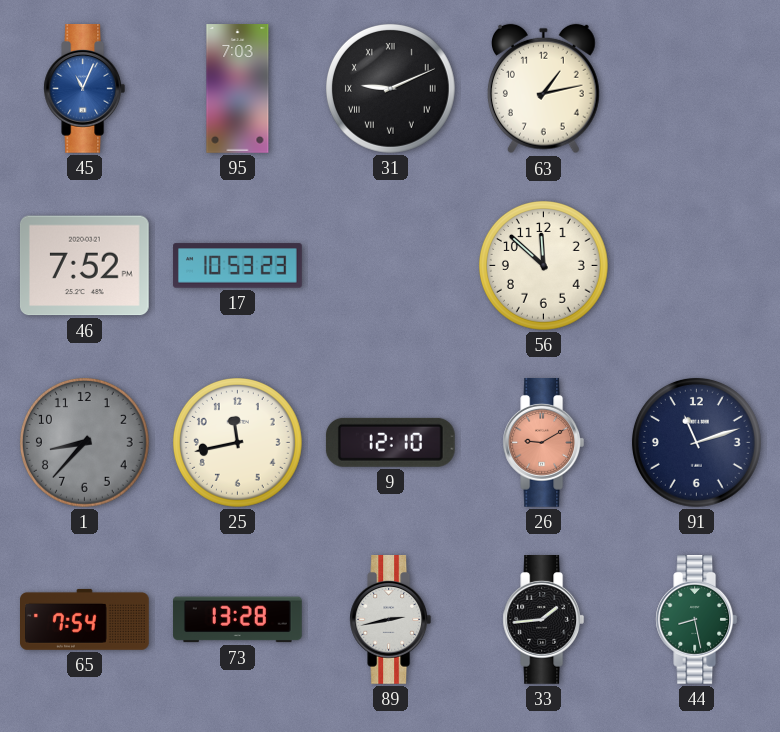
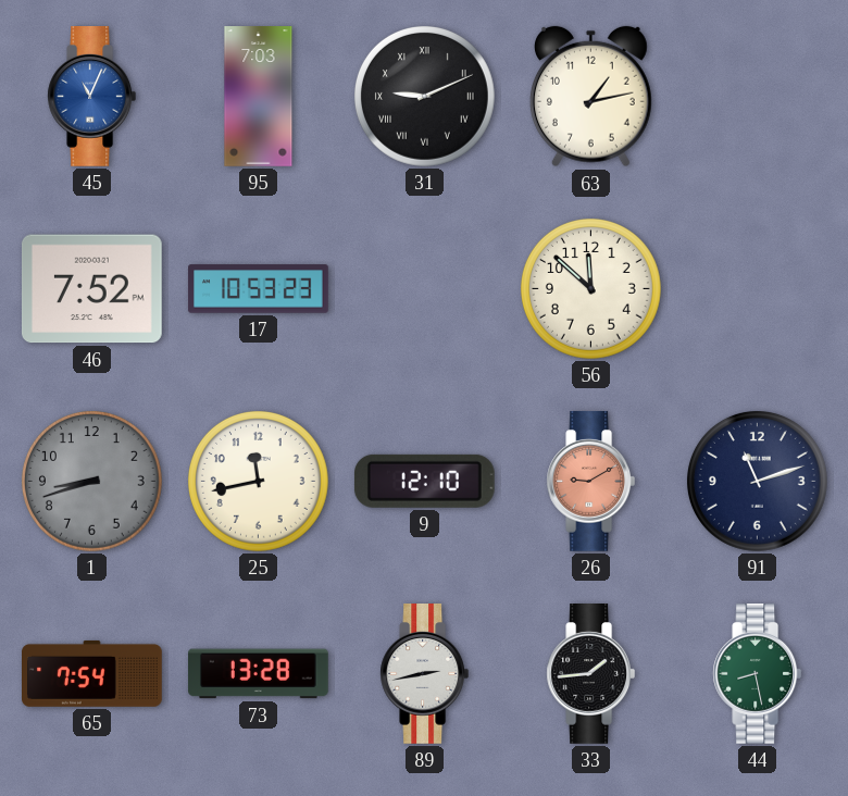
1: 8:37 -> 8:42
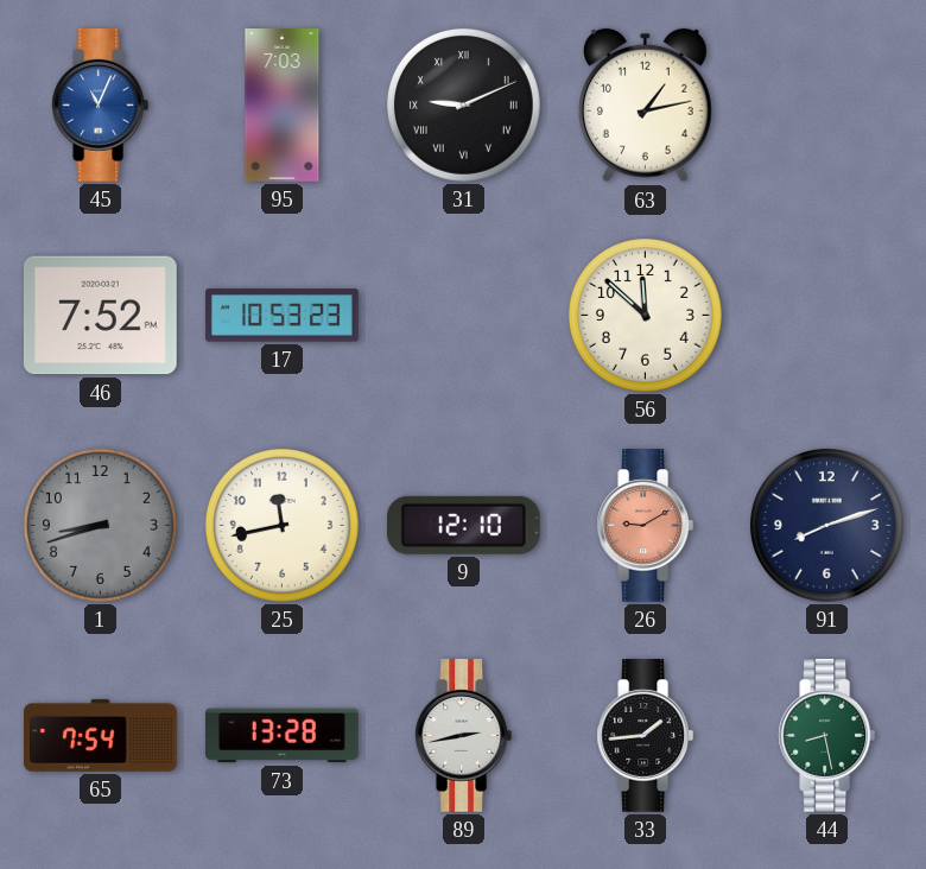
91: 11:12 -> 8:12
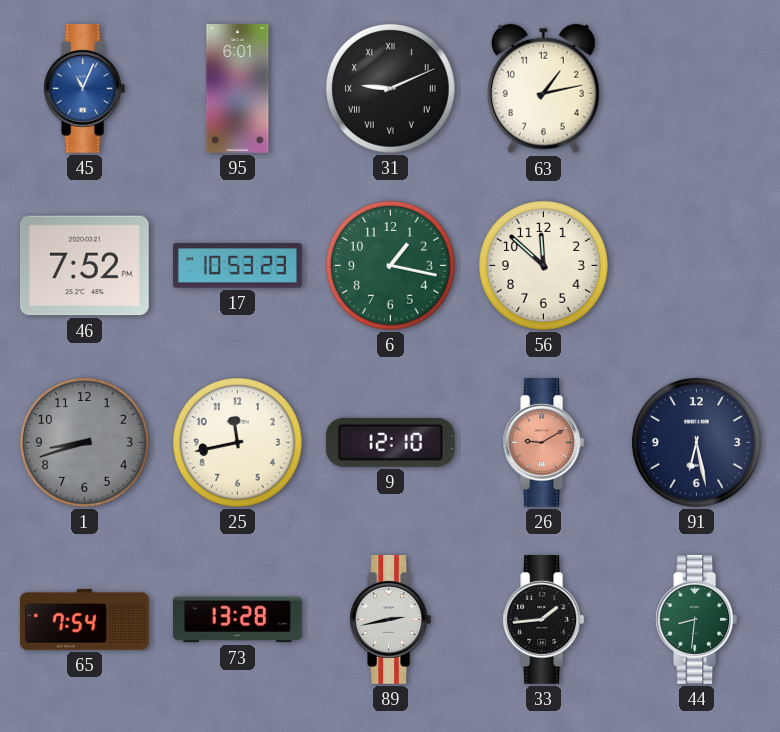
95: 7:03 -> 6:01
6: none -> 1:17
91: 8:12 -> 6:28
44: 8:28 -> 8:31
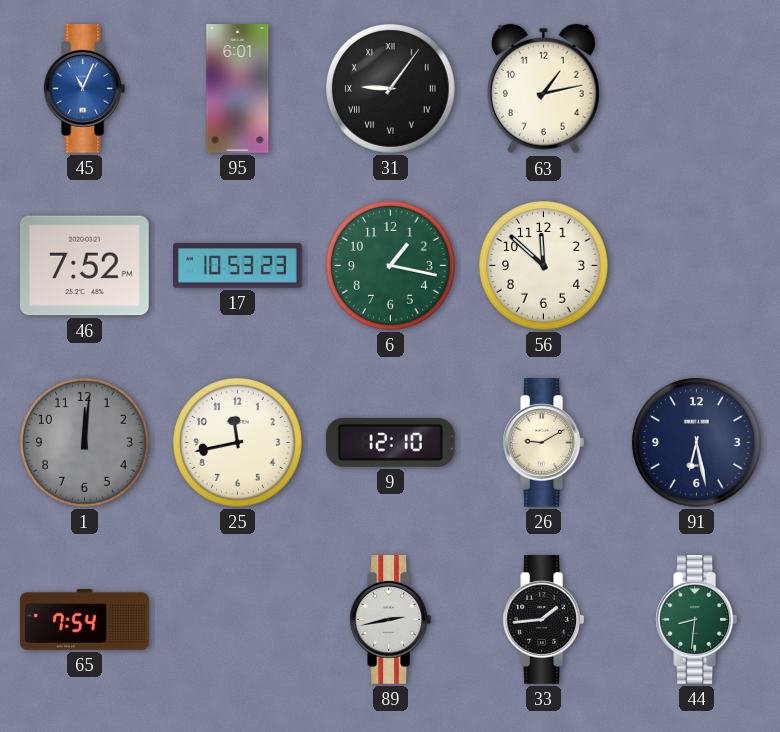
31: 9:11 -> 9:06
1: 8:42 -> 12:01
26 dial: salmon -> cream
73: 13:28 -> none
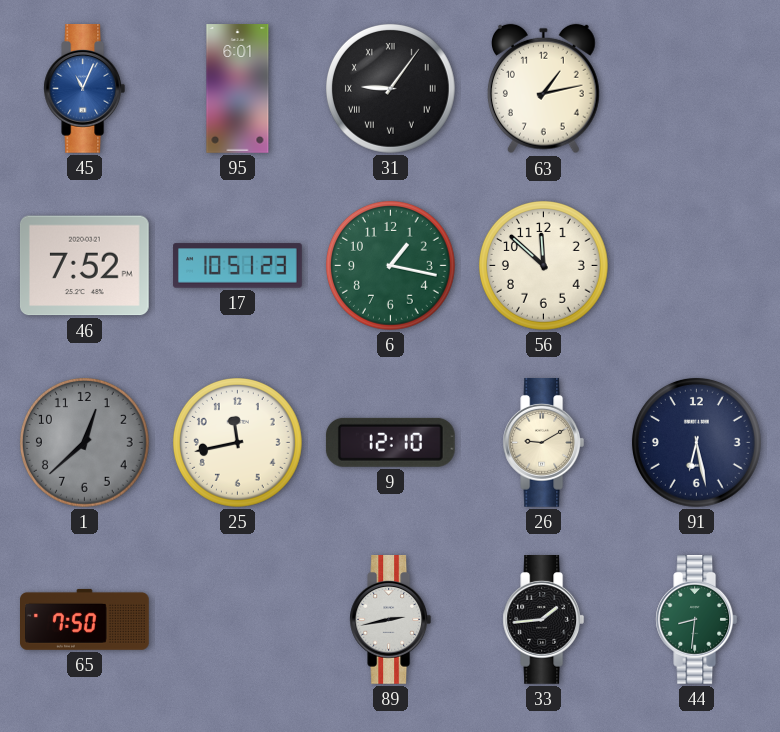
17: 10:53 -> 10:51
1: 12:01 -> 12:38
65: 7:54 -> 7:50
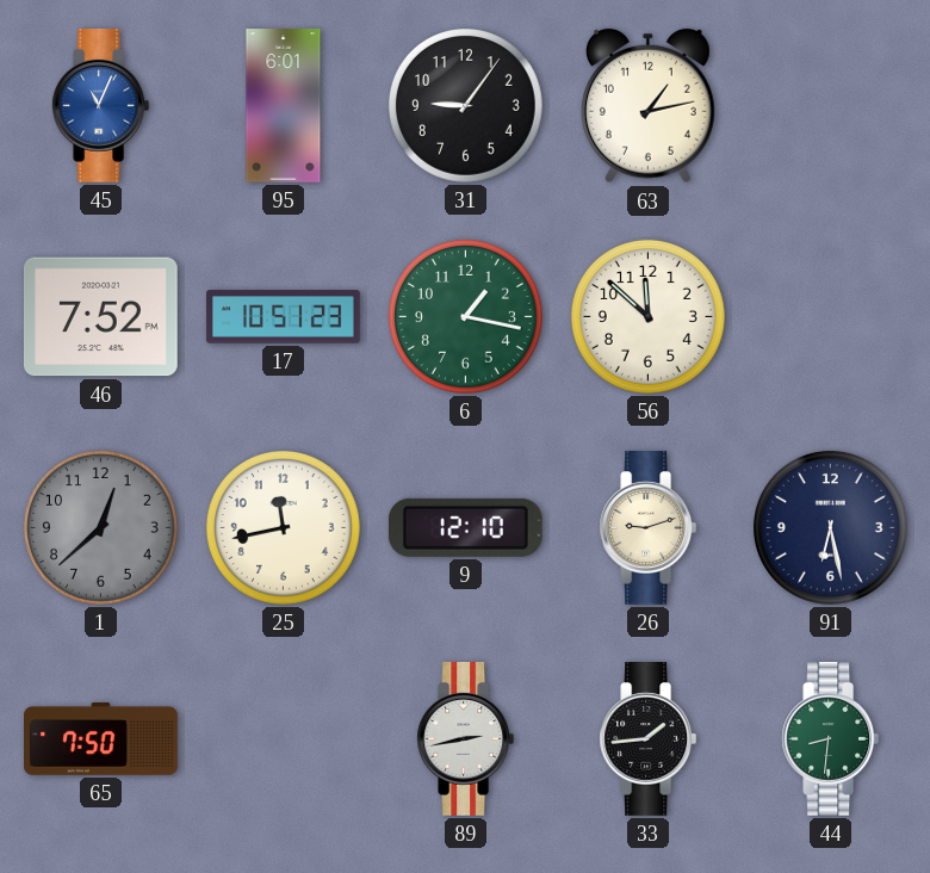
31 numerals: Roman -> Arabic
26: 9:10 -> 9:12
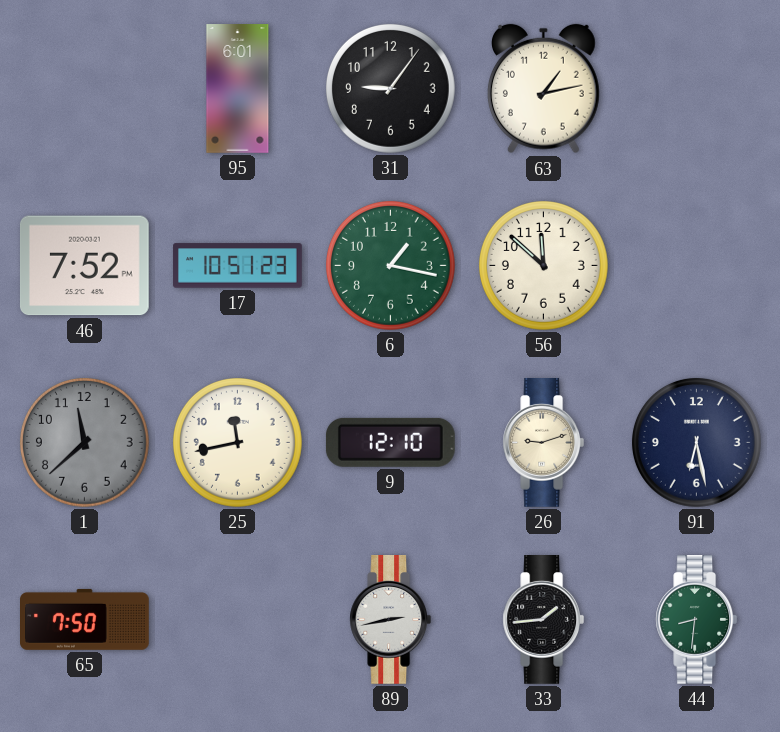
45: 11:04 -> none
1: 12:38 -> 11:38
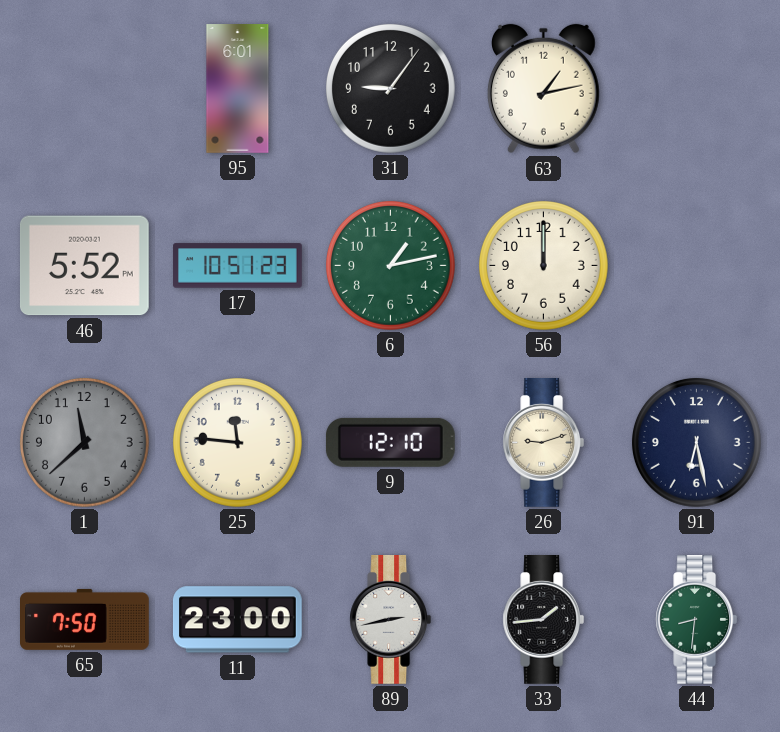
46: 7:52 -> 5:52
6: 1:17 -> 1:13
56: 11:52 -> 12:00
25: 11:43 -> 11:46
11: none -> 23:00
